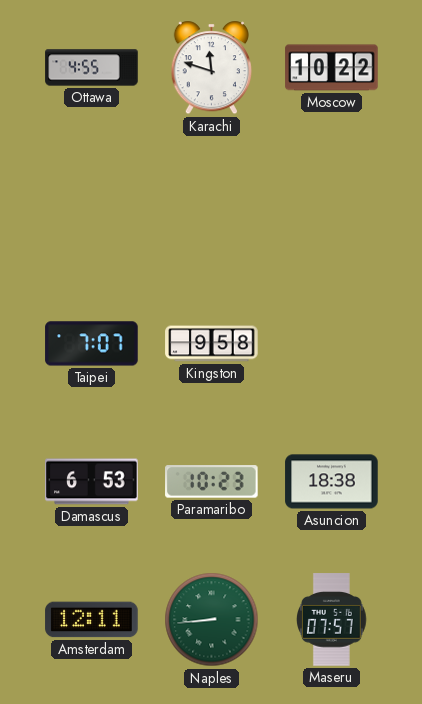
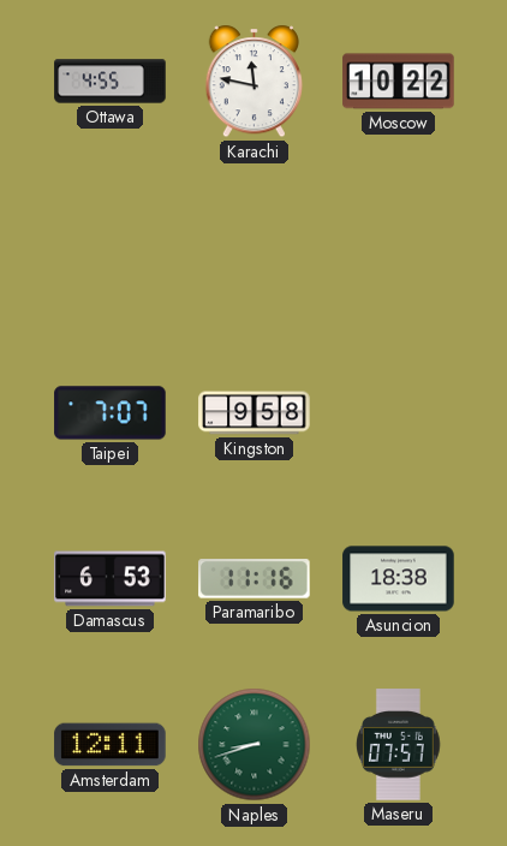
Karachi: 11:48 -> 11:47
Paramaribo: 10:23 -> 11:16
Naples: 8:44 -> 8:42
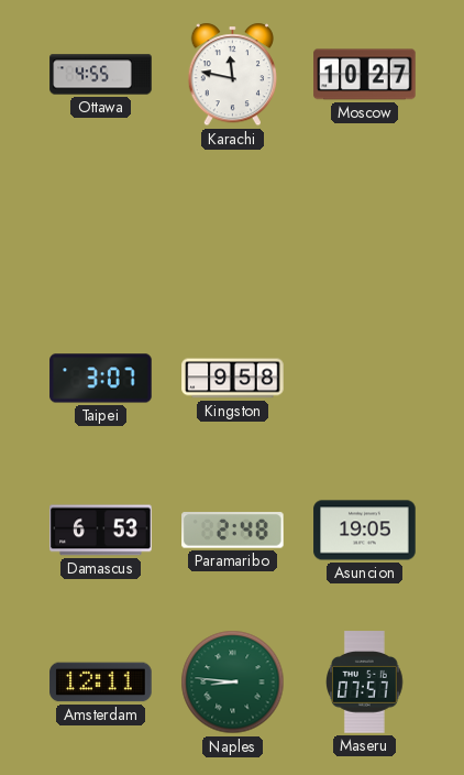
Moscow: 10:22 -> 10:27
Taipei: 7:07 -> 3:07
Paramaribo: 11:16 -> 2:48
Asuncion: 18:38 -> 19:05
Naples: 8:42 -> 8:46
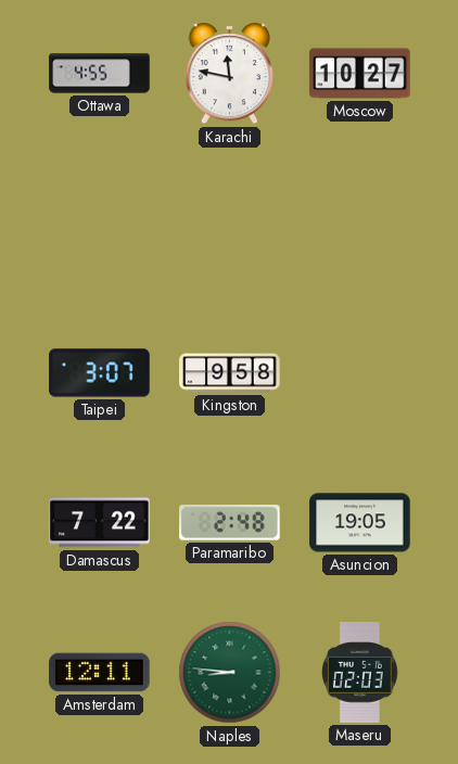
Damascus: 6:53 -> 7:22
Maseru: 07:57 -> 02:03
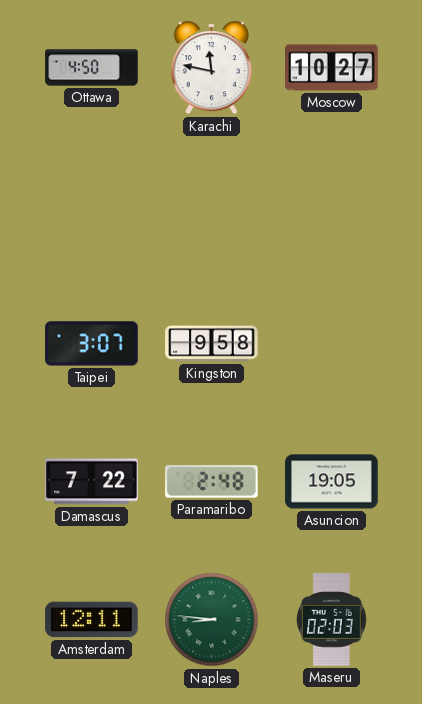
Ottawa: 4:55 -> 4:50
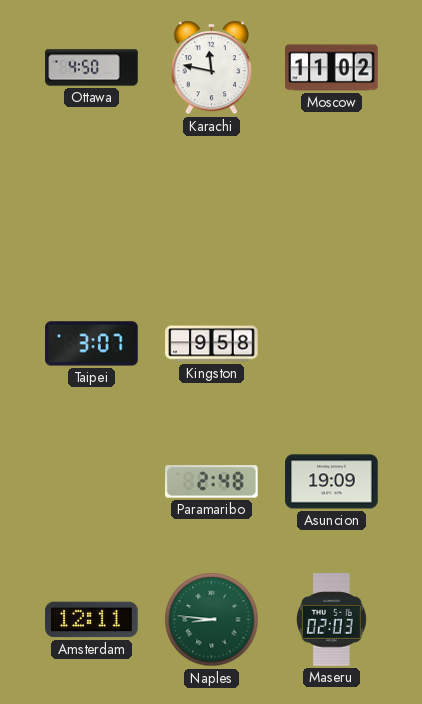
Moscow: 10:27 -> 11:02
Damascus: 7:22 -> none
Asuncion: 19:05 -> 19:09
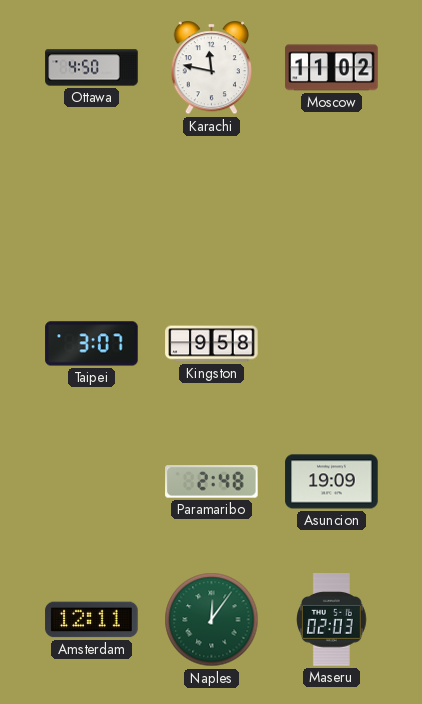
Naples: 8:46 -> 12:06
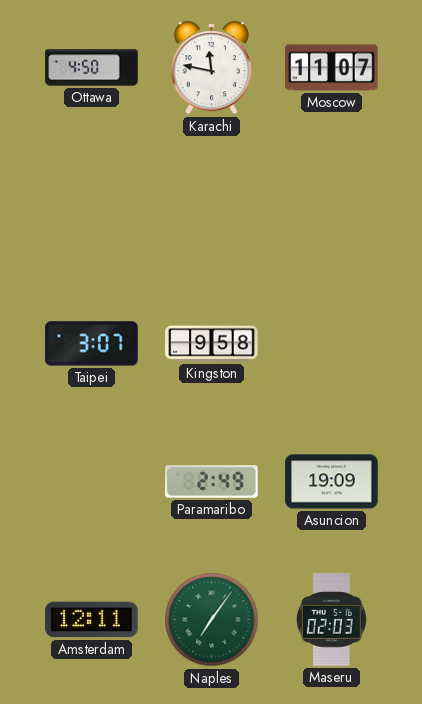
Moscow: 11:02 -> 11:07
Paramaribo: 2:48 -> 2:49
Naples: 12:06 -> 7:06
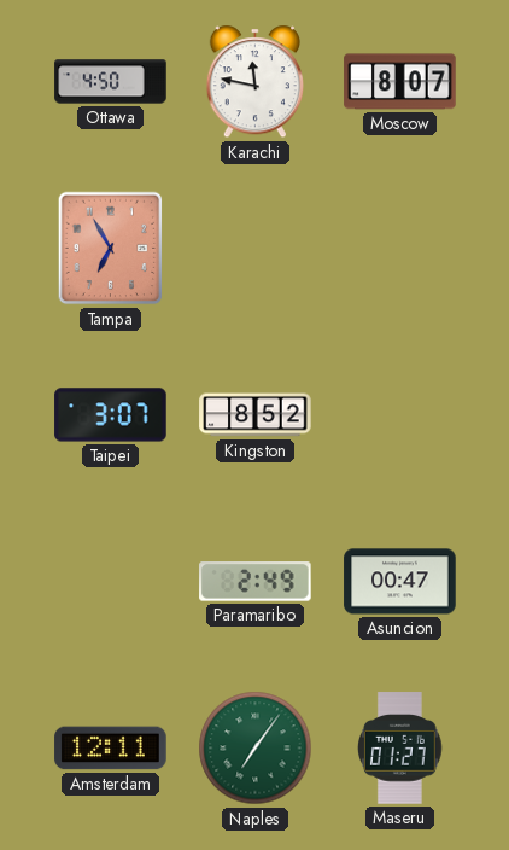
Moscow: 11:07 -> 8:07
Tampa: none -> 6:55
Kingston: 9:58 -> 8:52
Asuncion: 19:09 -> 00:47
Maseru: 02:03 -> 01:27
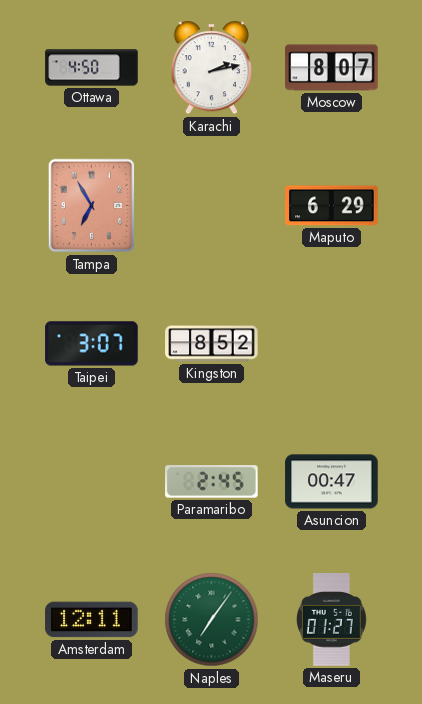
Karachi: 11:47 -> 2:13
Maputo: none -> 6:29
Paramaribo: 2:49 -> 2:45
